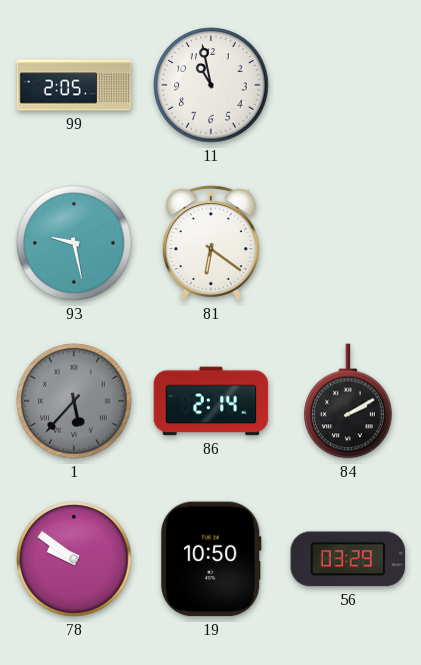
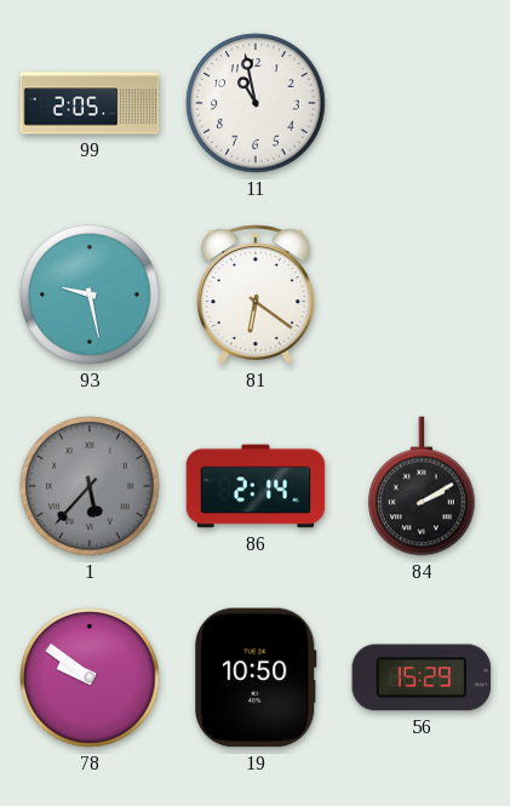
56: 03:29 -> 15:29
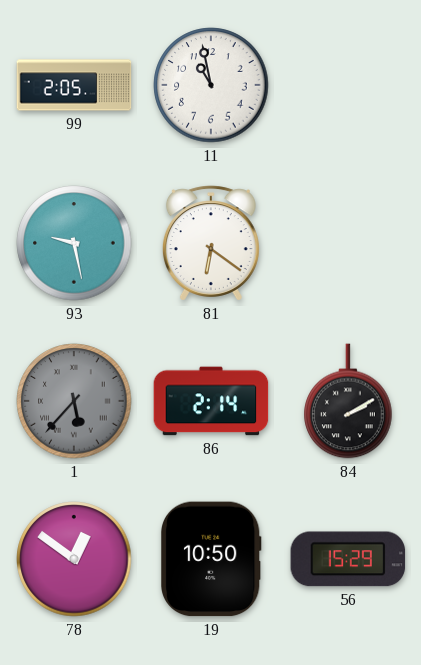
78: 9:51 -> 12:51
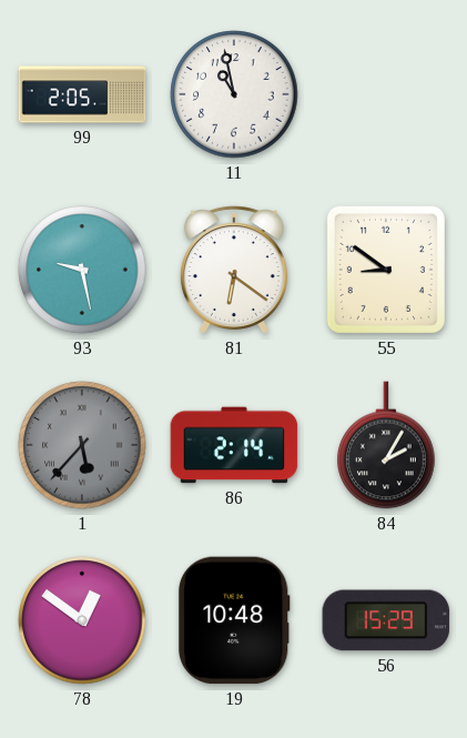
55: none -> 8:51
84: 2:10 -> 2:05
19: 10:50 -> 10:48
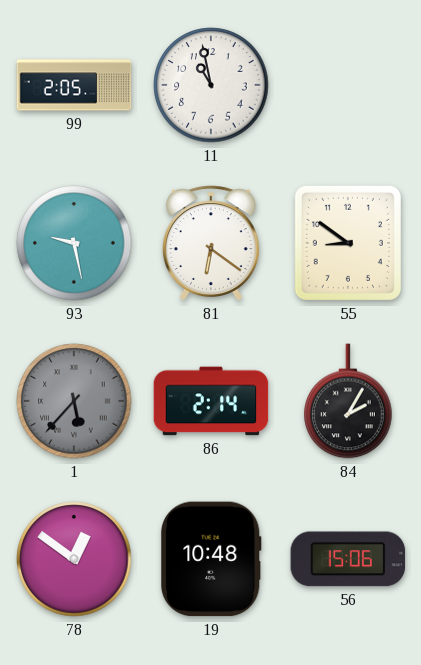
56: 15:29 -> 15:06
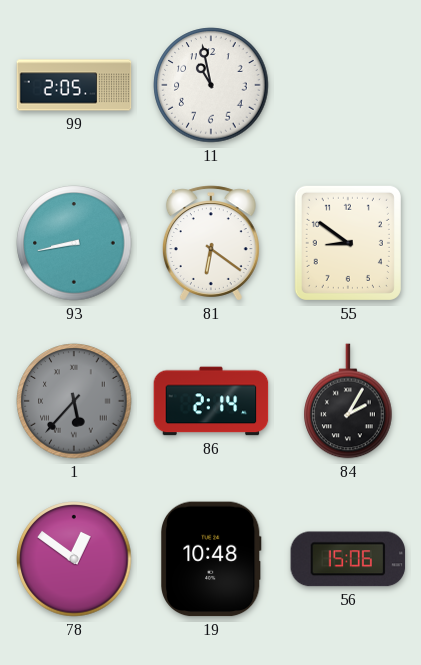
93: 9:28 -> 8:43
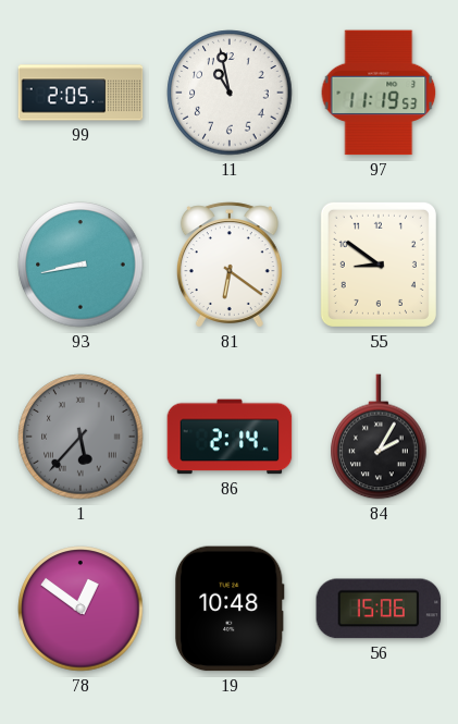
97: none -> 11:19
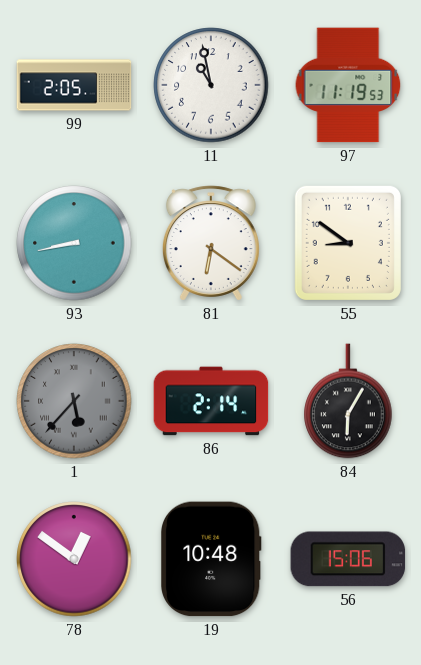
84: 2:05 -> 6:05
